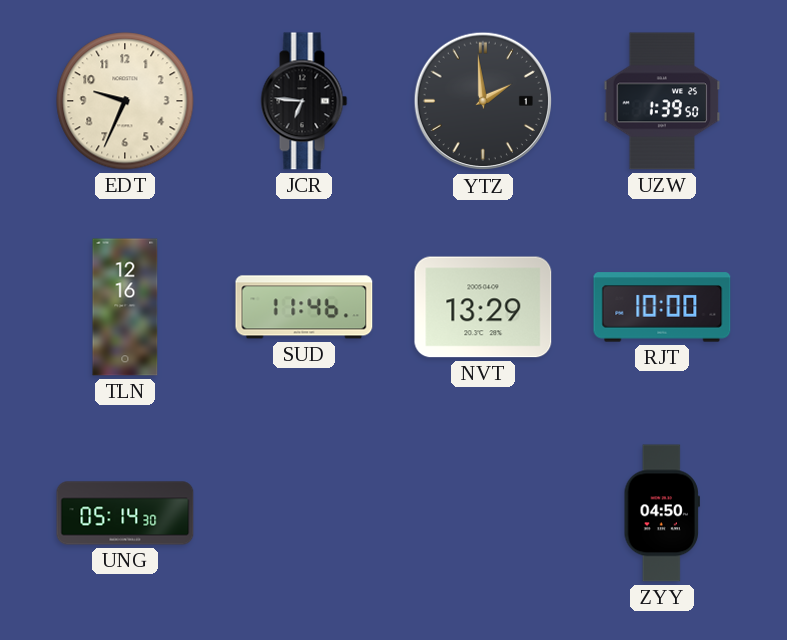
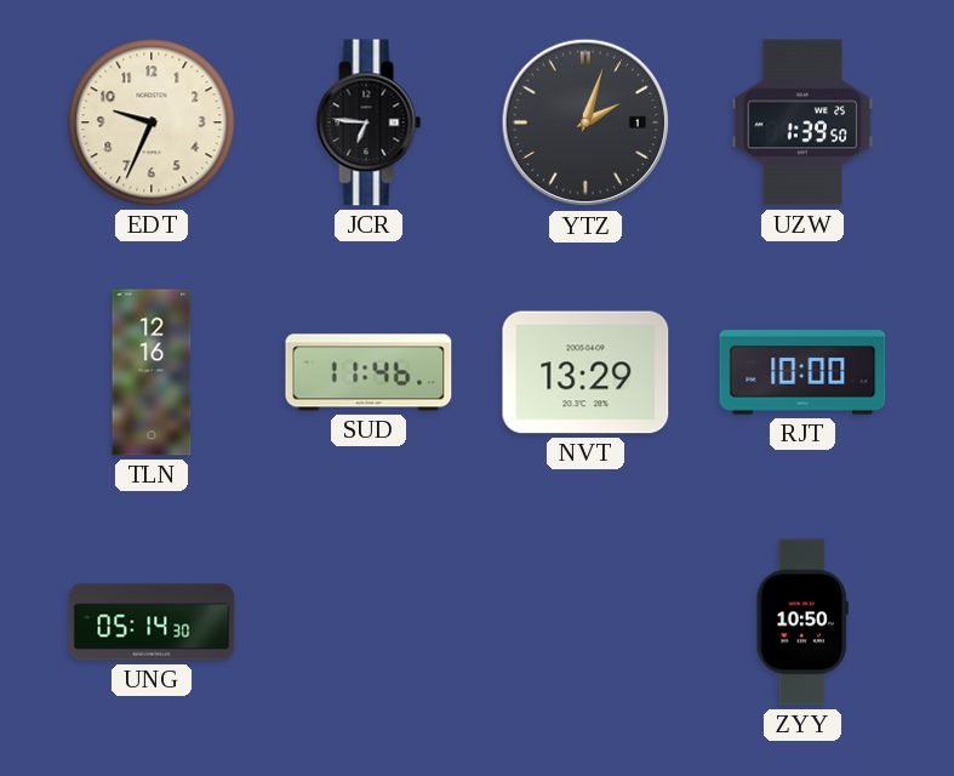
YTZ: 1:59 -> 2:03
ZYY: 04:50 -> 10:50
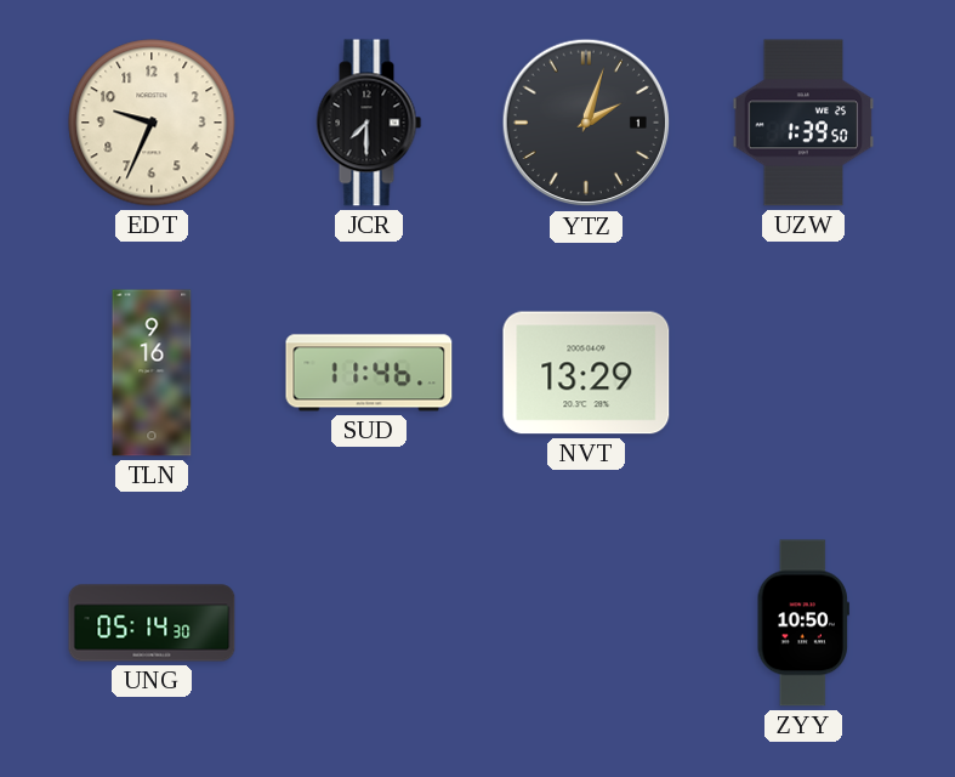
JCR: 6:46 -> 7:30
TLN: 12:16 -> 9:16
RJT: 10:00 -> none
